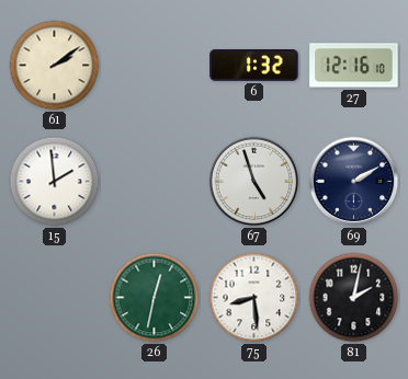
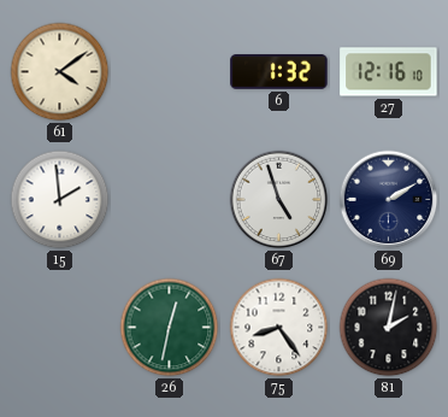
61: 2:09 -> 4:09
75: 8:29 -> 8:24
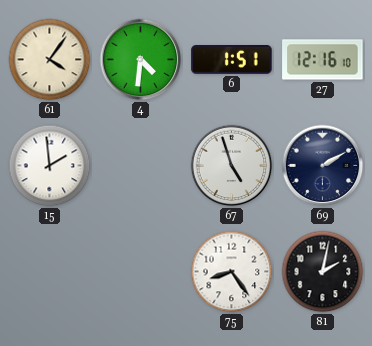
61: 4:09 -> 4:06
4: none -> 4:31
6: 1:32 -> 1:51
26: 12:32 -> none
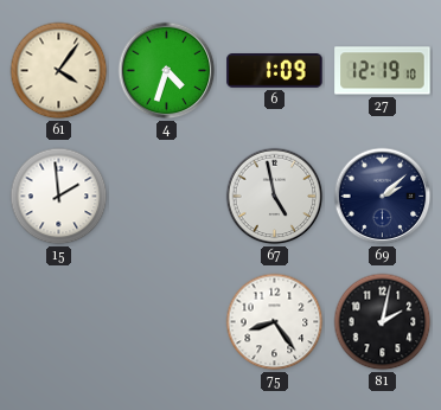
4: 4:31 -> 4:33
6: 1:51 -> 1:09
27: 12:16 -> 12:19
67: 4:57 -> 4:58
69: 2:10 -> 2:08
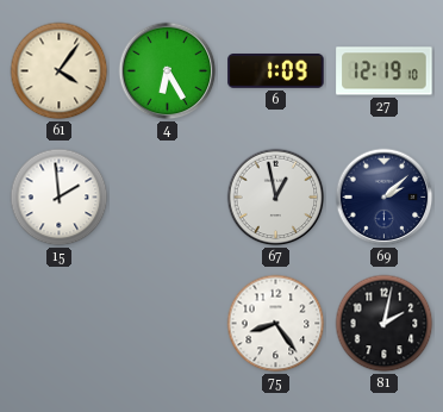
4: 4:33 -> 6:25
67: 4:58 -> 12:58
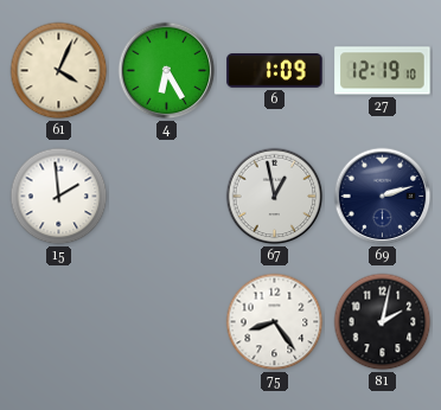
61: 4:06 -> 4:04
69: 2:08 -> 2:12
